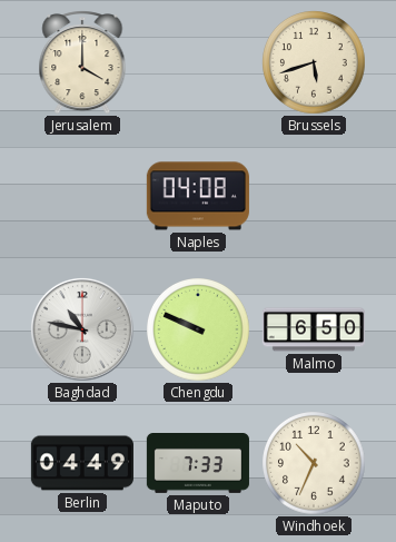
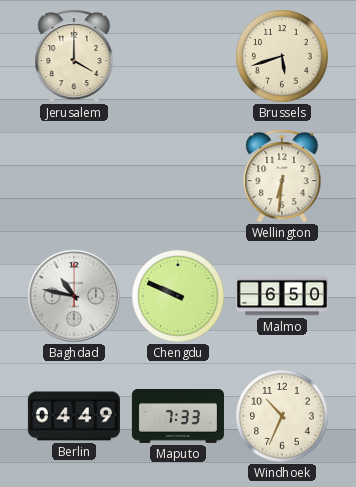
Naples: 04:08 -> none
Wellington: none -> 6:31
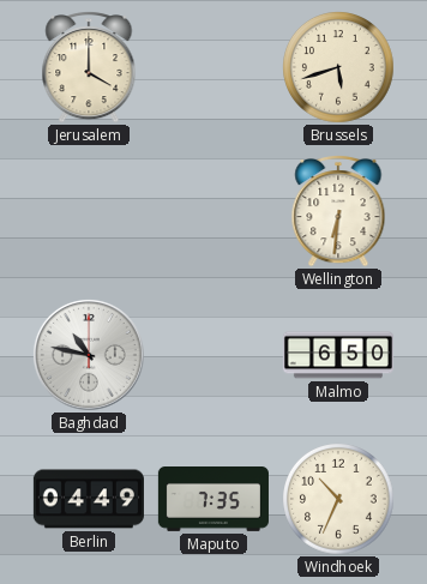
Chengdu: 9:49 -> none
Maputo: 7:33 -> 7:35
